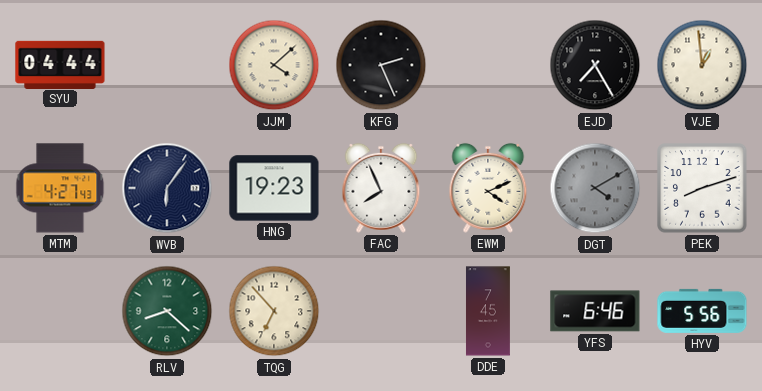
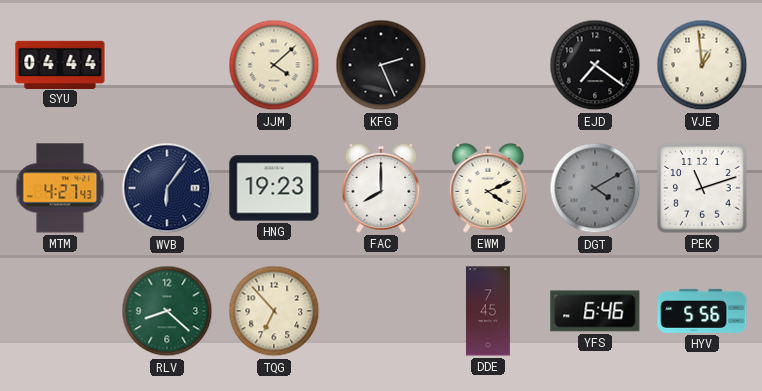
EJD: 7:25 -> 7:21
FAC: 7:56 -> 8:00
PEK: 8:12 -> 11:12
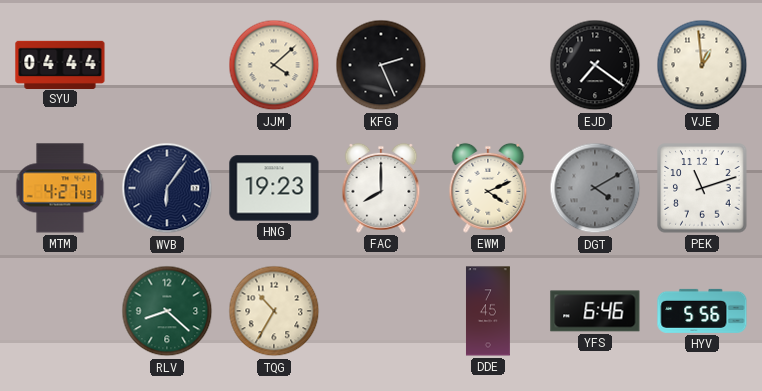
TQG: 6:53 -> 10:35
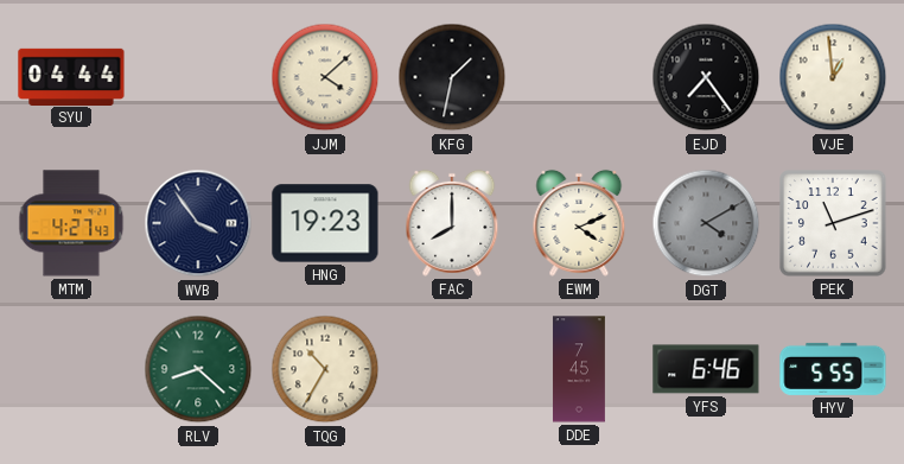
KFG: 2:26 -> 1:32
EJD: 7:21 -> 7:24
WVB: 6:06 -> 3:54
HYV: 5:56 -> 5:55
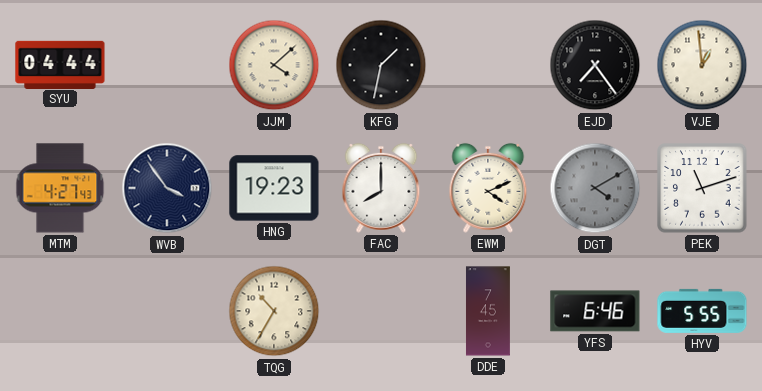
RLV: 8:22 -> none
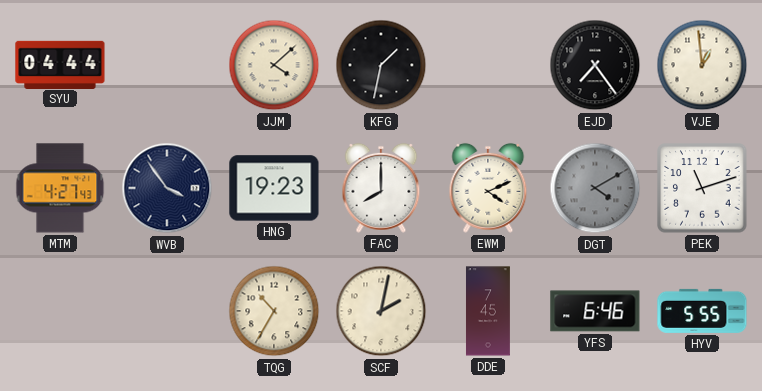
SCF: none -> 2:02
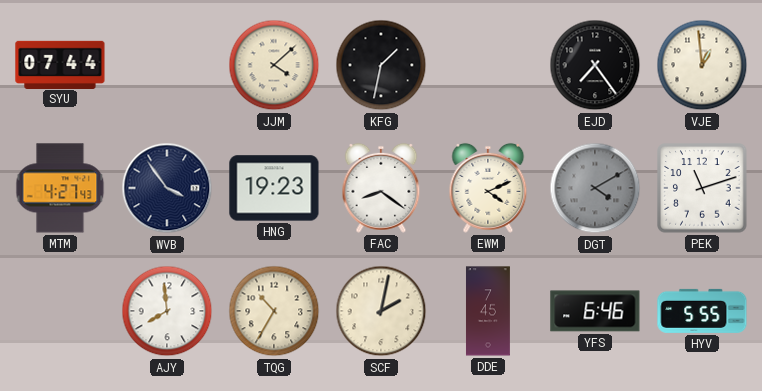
SYU: 04:44 -> 07:44
FAC: 8:00 -> 8:21
AJY: none -> 7:59
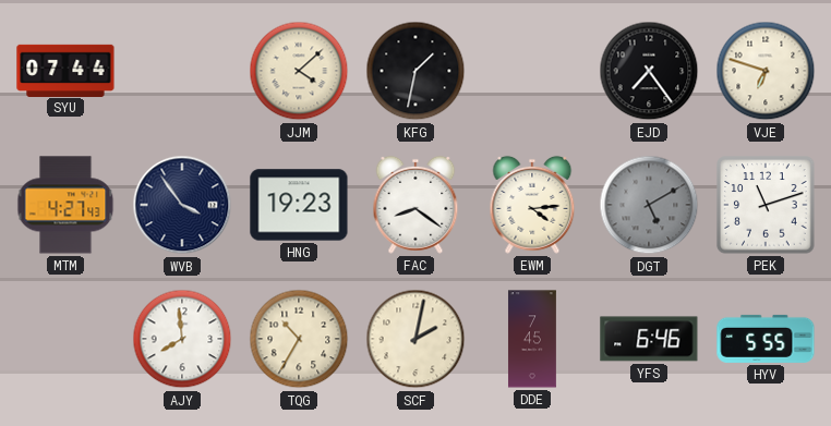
VJE: 12:59 -> 6:48
EWM: 4:11 -> 4:14
DGT: 4:10 -> 5:10
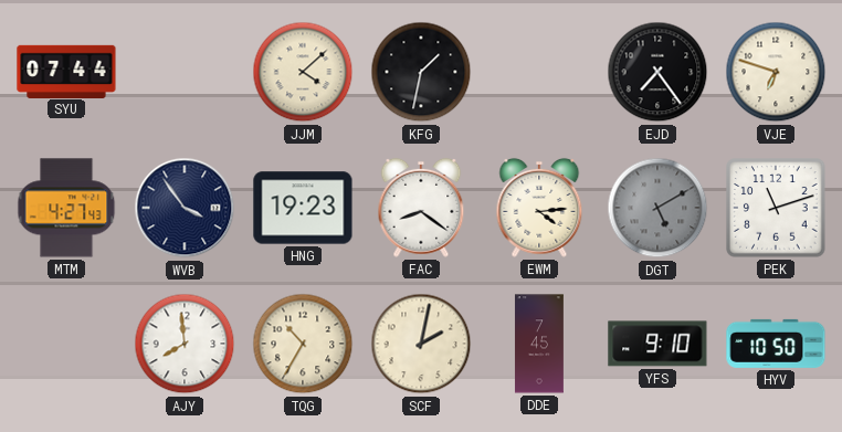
YFS: 6:46 -> 9:10
HYV: 5:55 -> 10:50
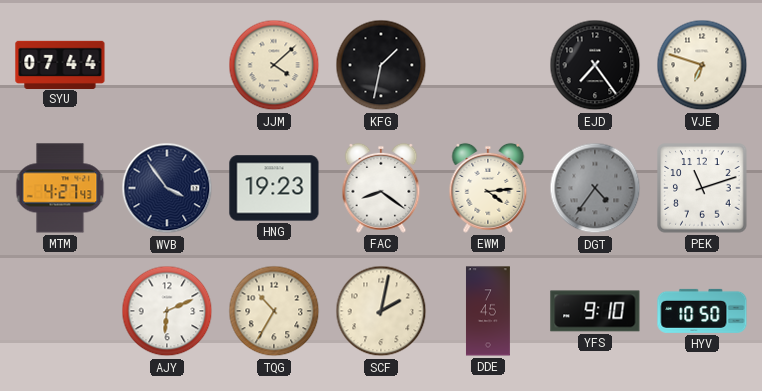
DGT: 5:10 -> 4:36
AJY: 7:59 -> 6:11
